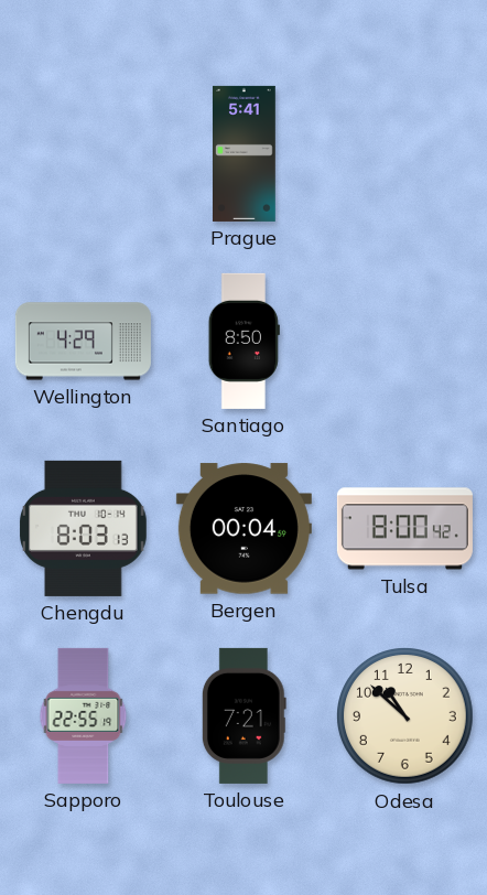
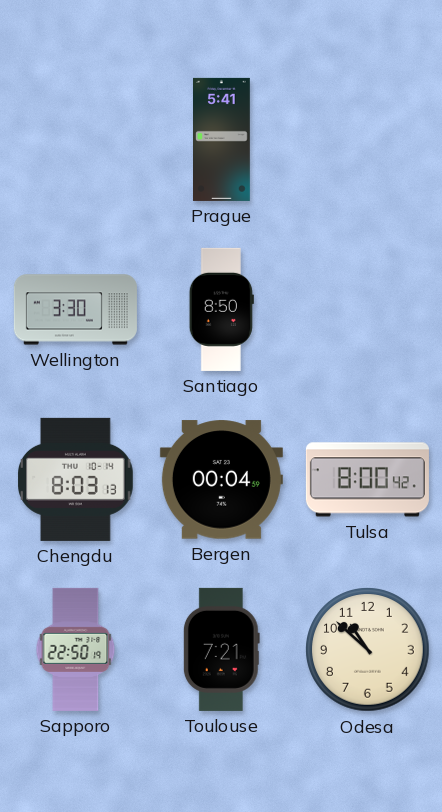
Wellington: 4:29 -> 3:30
Sapporo: 22:55 -> 22:50
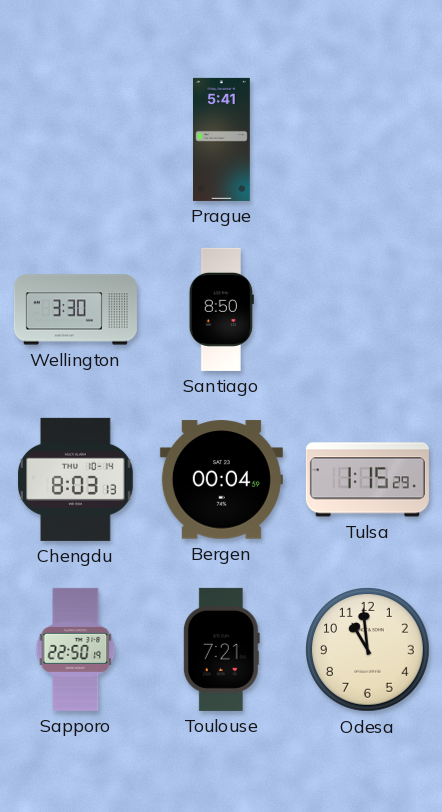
Tulsa: 8:00 -> 1:15
Odesa: 10:52 -> 10:59
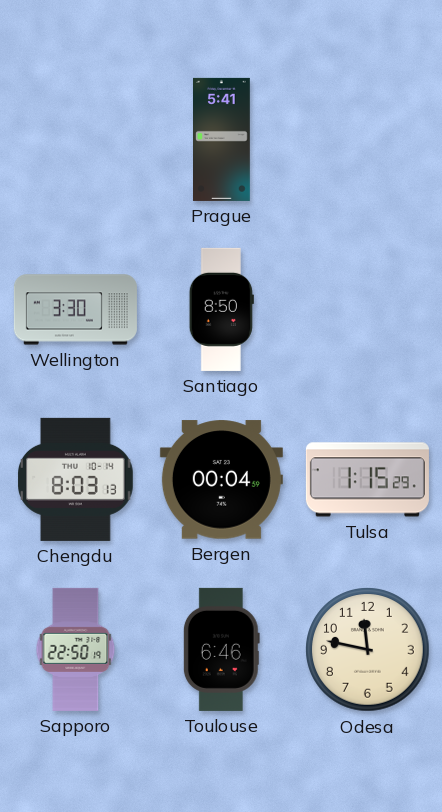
Toulouse: 7:21 -> 6:46
Odesa: 10:59 -> 11:47
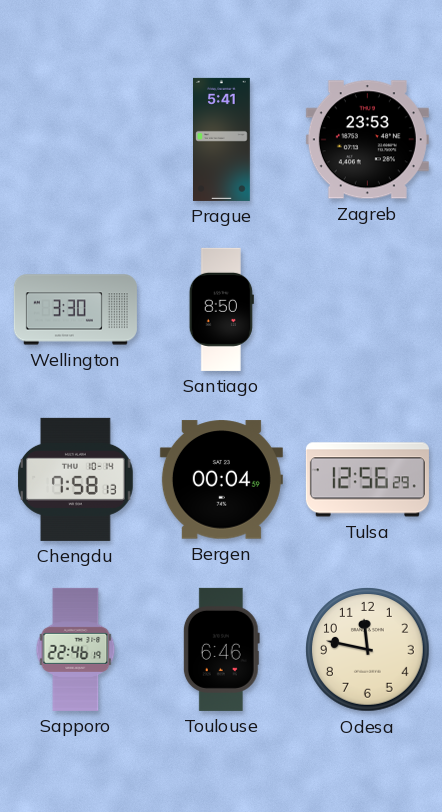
Zagreb: none -> 23:53
Chengdu: 8:03 -> 7:58
Tulsa: 1:15 -> 12:56
Sapporo: 22:50 -> 22:46
